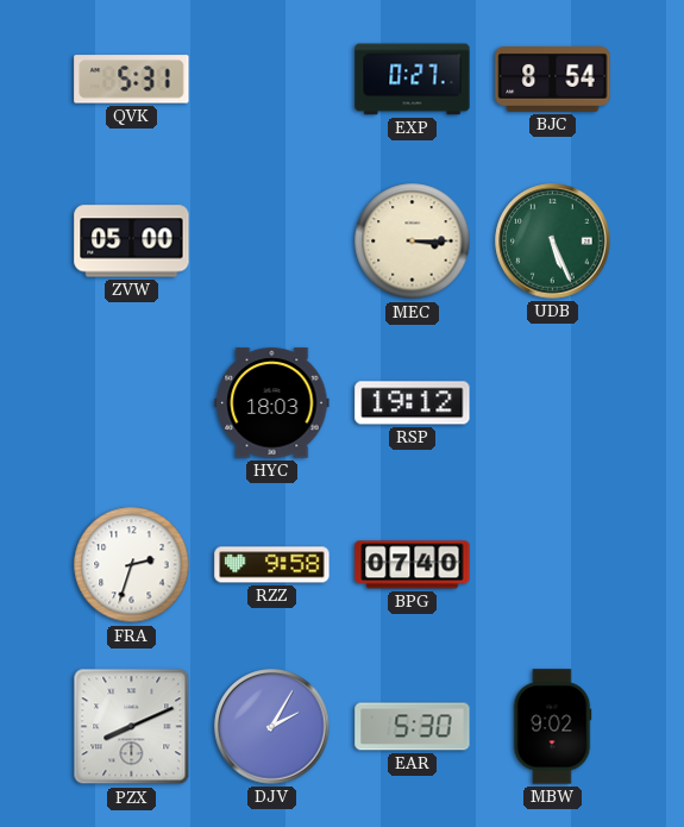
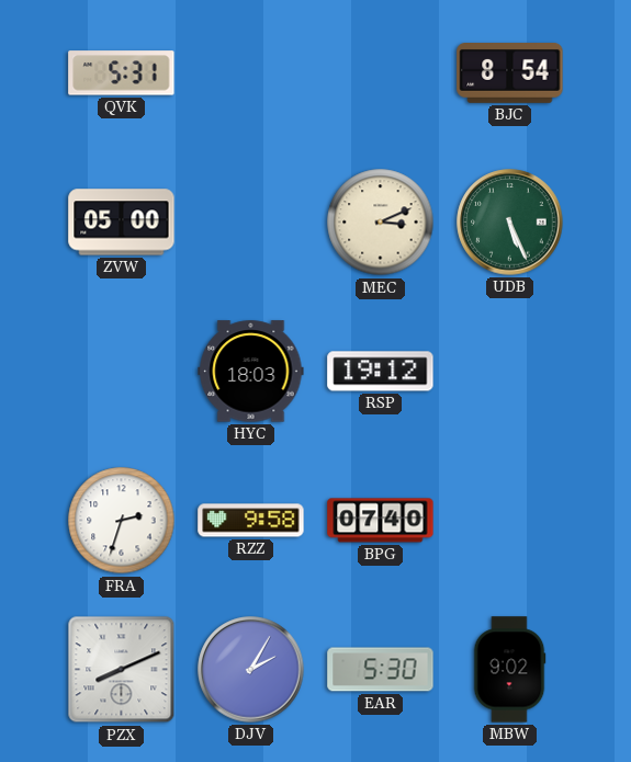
EXP: 0:27 -> none
MEC: 3:15 -> 3:11
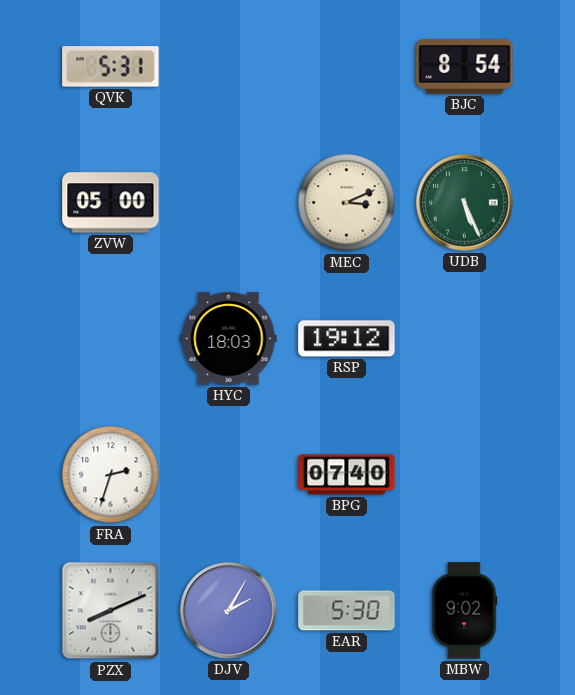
RZZ: 9:58 -> none
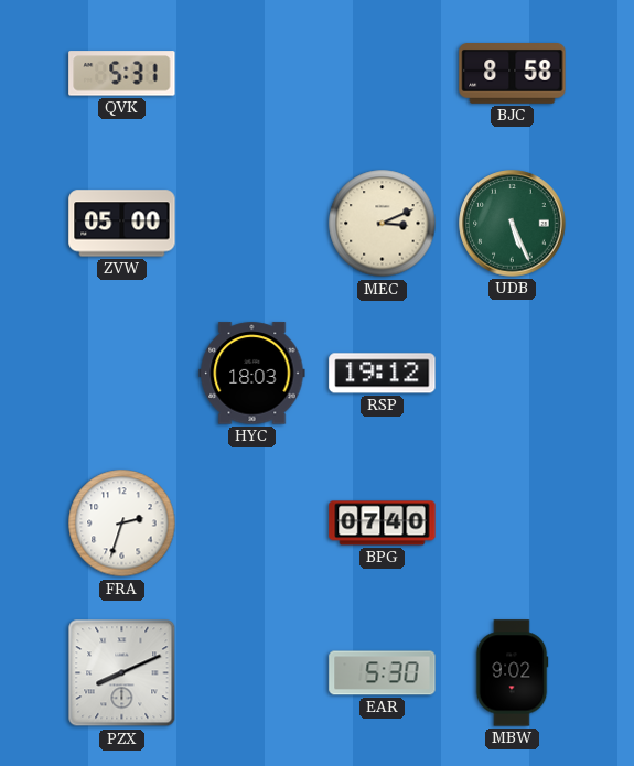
BJC: 8:54 -> 8:58
DJV: 2:05 -> none
